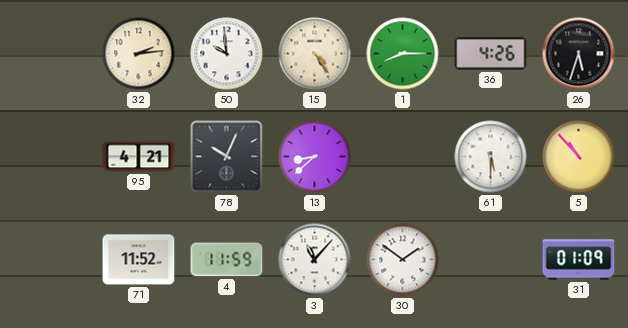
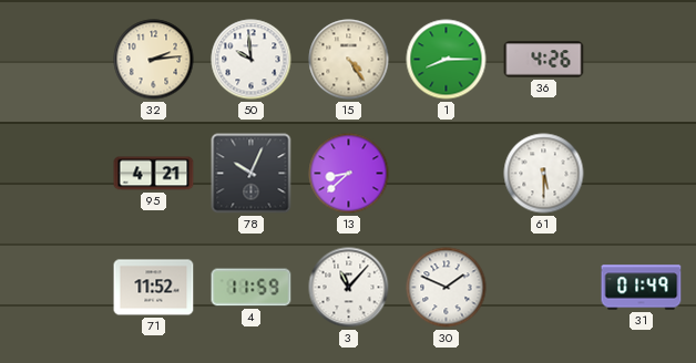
26: 5:33 -> none
5: 10:53 -> none
30: 1:51 -> 1:49
31: 01:09 -> 01:49
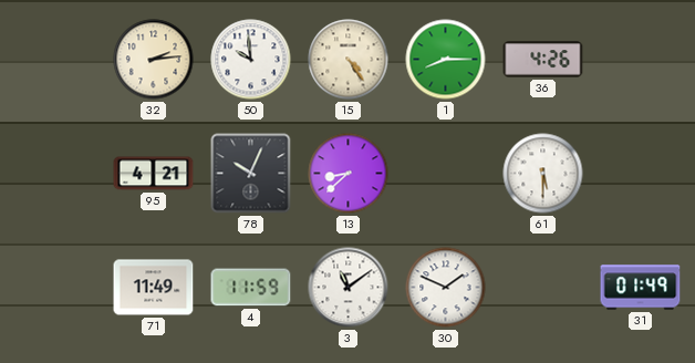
71: 11:52 -> 11:49
3: 11:07 -> 11:09
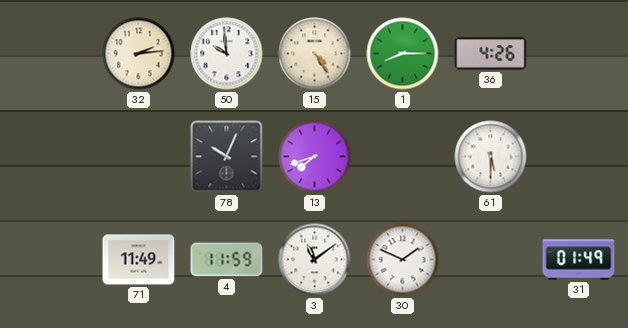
95: 4:21 -> none
13: 8:38 -> 7:42
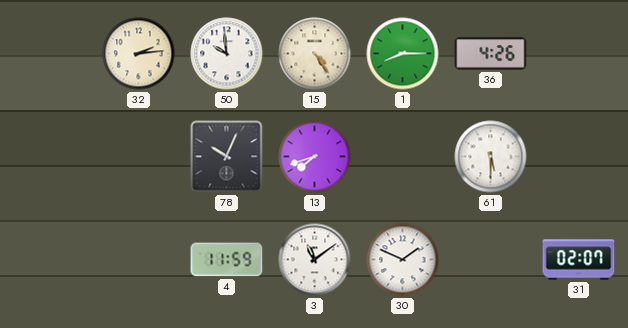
71: 11:49 -> none
31: 01:49 -> 02:07
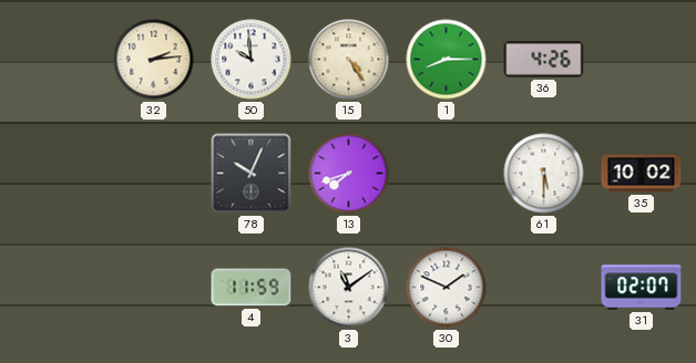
35: none -> 10:02
